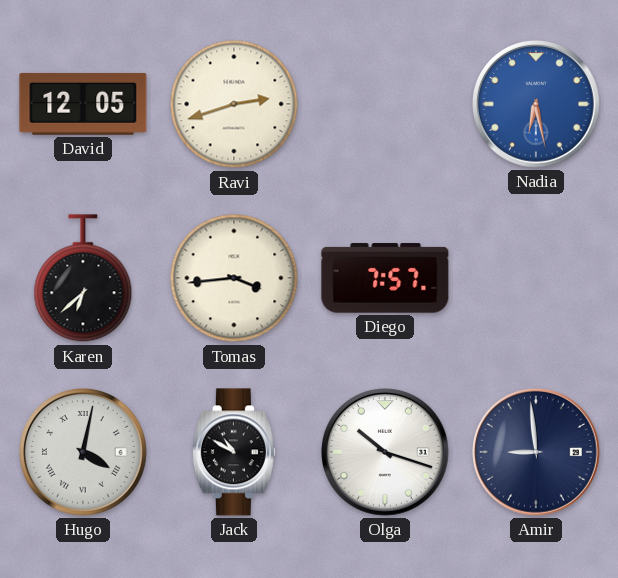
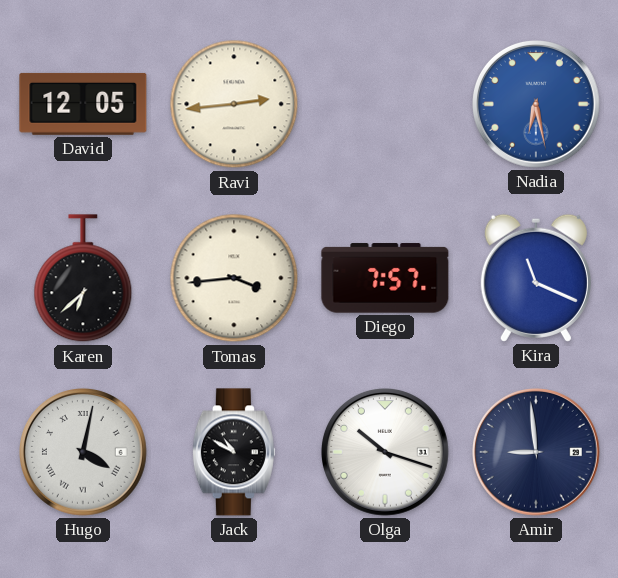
Ravi: 2:42 -> 2:44
Kira: none -> 11:19
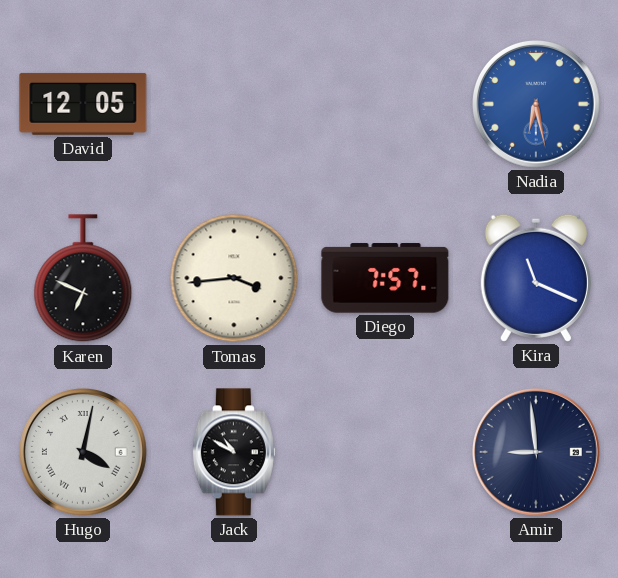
Ravi: 2:44 -> none
Karen: 6:38 -> 6:49
Olga: 10:18 -> none
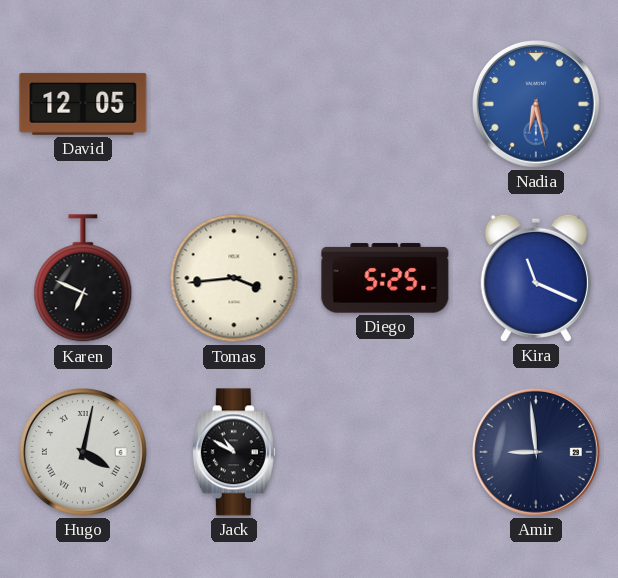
Diego: 7:57 -> 5:25
